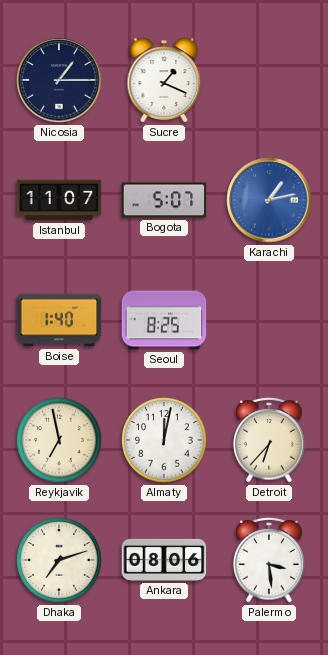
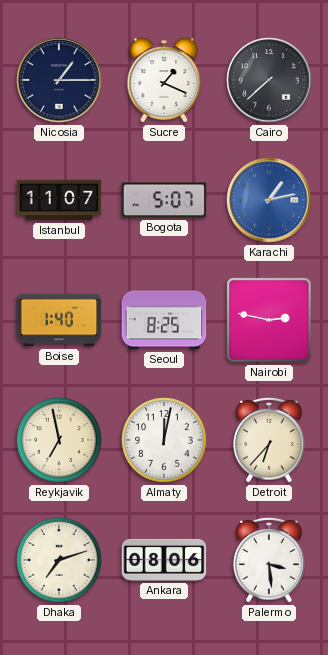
Cairo: none -> 7:38
Nairobi: none -> 2:47
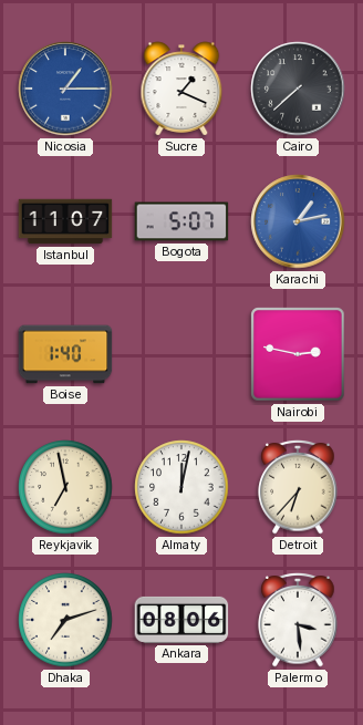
Nicosia dial: navy -> blue
Seoul: 8:25 -> none
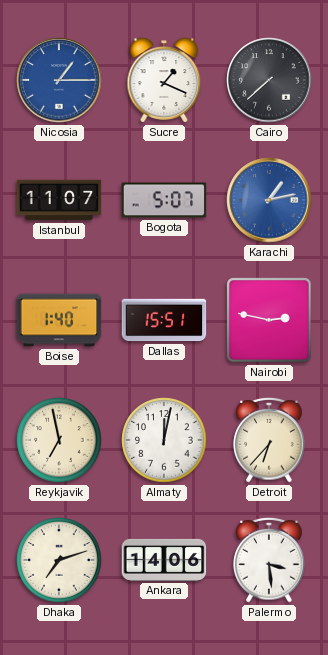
Dallas: none -> 15:51
Ankara: 08:06 -> 14:06
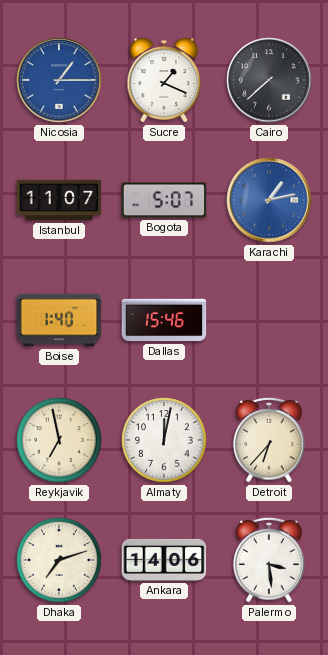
Dallas: 15:51 -> 15:46
Nairobi: 2:47 -> none
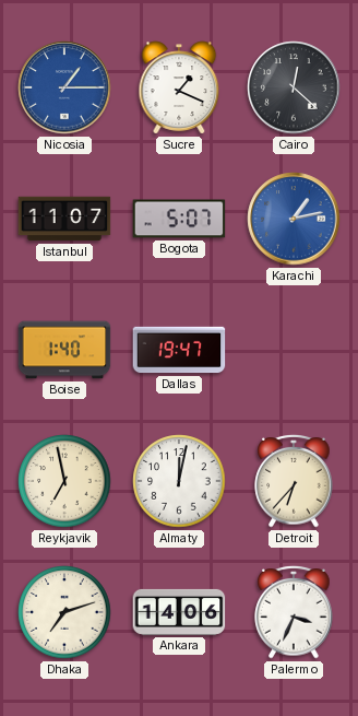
Cairo: 7:38 -> 12:22
Dallas: 15:46 -> 19:47
Palermo: 3:29 -> 3:34
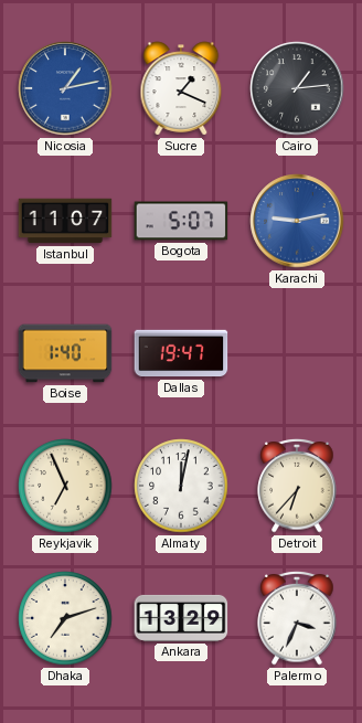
Nicosia: 1:15 -> 1:13
Cairo: 12:22 -> 1:14
Karachi: 1:13 -> 9:13
Reykjavik: 6:58 -> 6:56
Ankara: 14:06 -> 13:29
